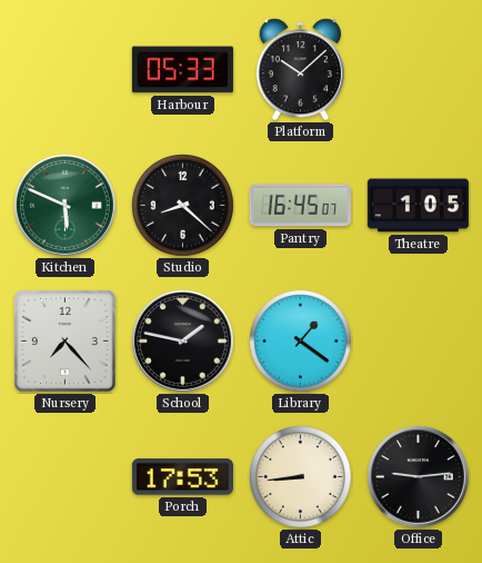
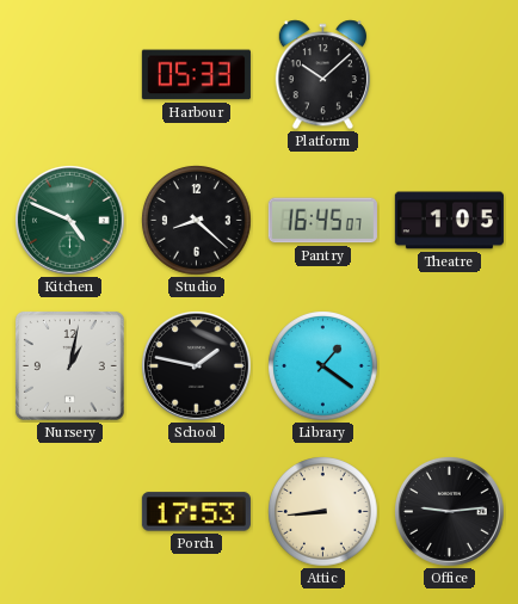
Kitchen: 5:49 -> 4:49
Nursery: 7:23 -> 1:02
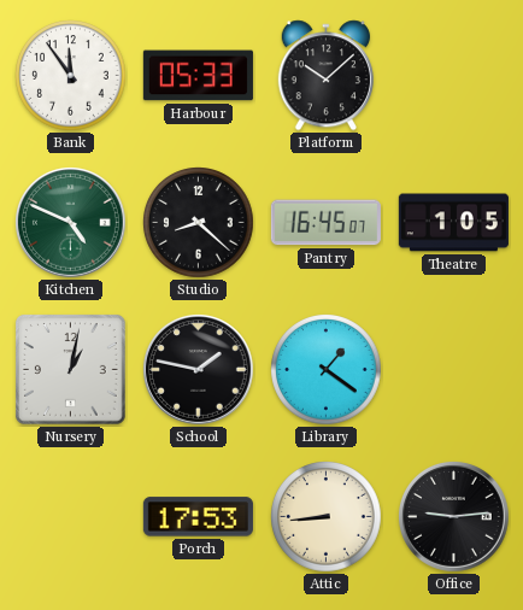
Bank: none -> 11:54
